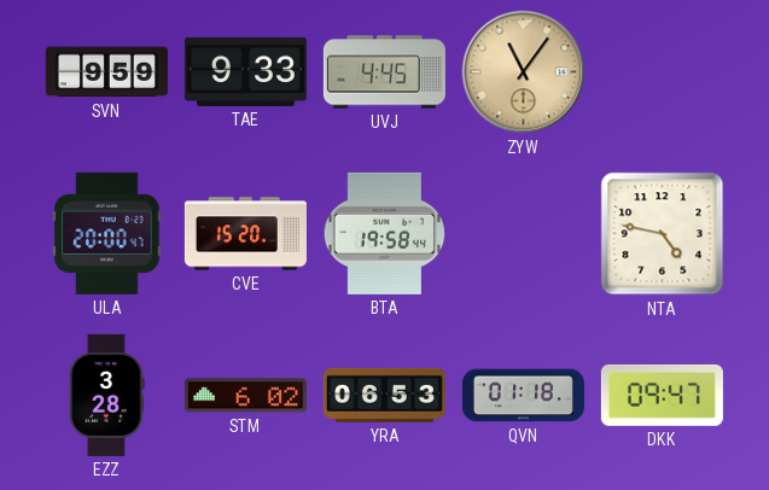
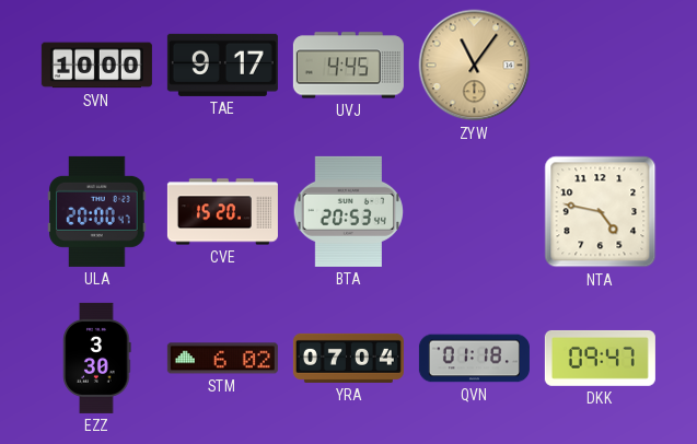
SVN: 9:59 -> 10:00
TAE: 9:33 -> 9:17
BTA: 19:58 -> 20:53
EZZ: 3:28 -> 3:30
YRA: 06:53 -> 07:04
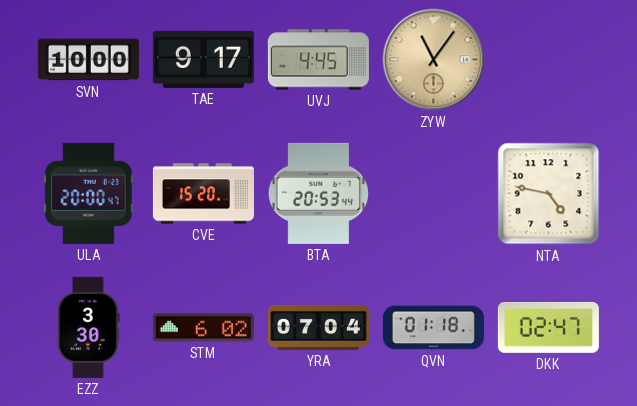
DKK: 09:47 -> 02:47
